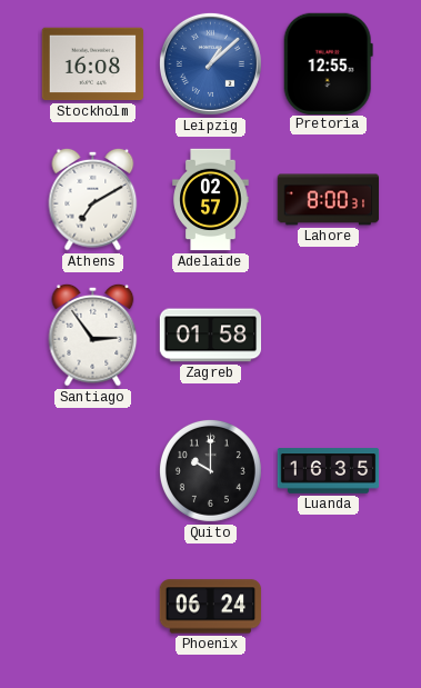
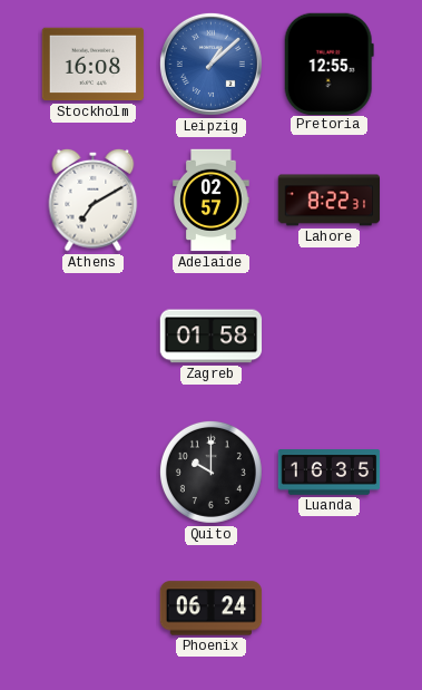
Lahore: 8:00 -> 8:22
Santiago: 2:54 -> none
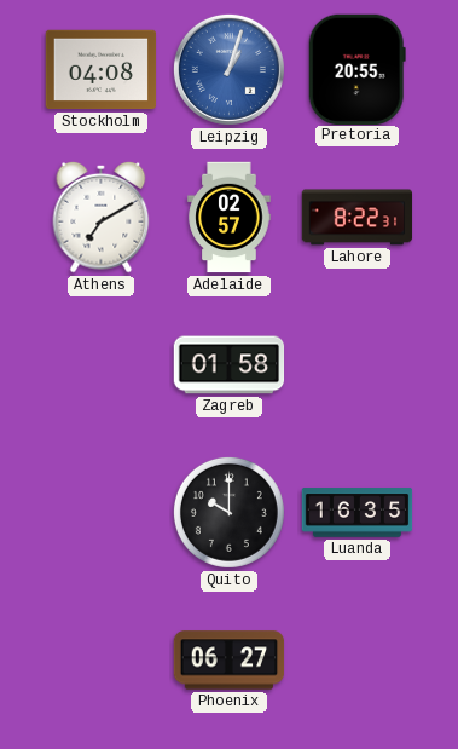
Stockholm: 16:08 -> 04:08
Leipzig: 1:08 -> 1:03
Pretoria: 12:55 -> 20:55
Phoenix: 06:24 -> 06:27
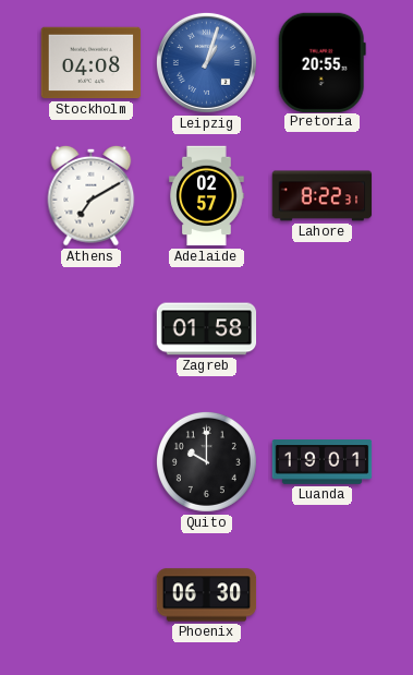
Luanda: 16:35 -> 19:01
Phoenix: 06:27 -> 06:30
